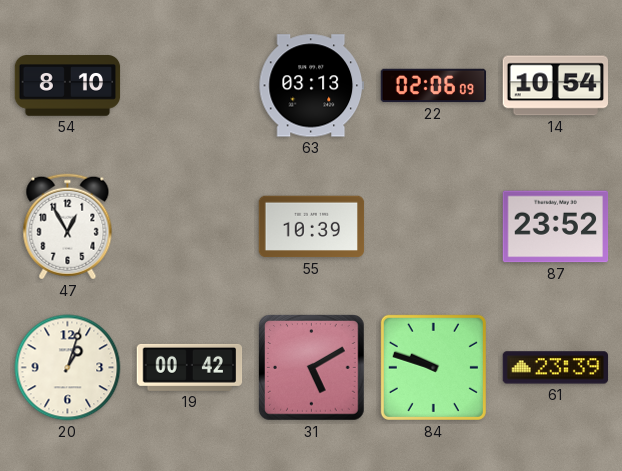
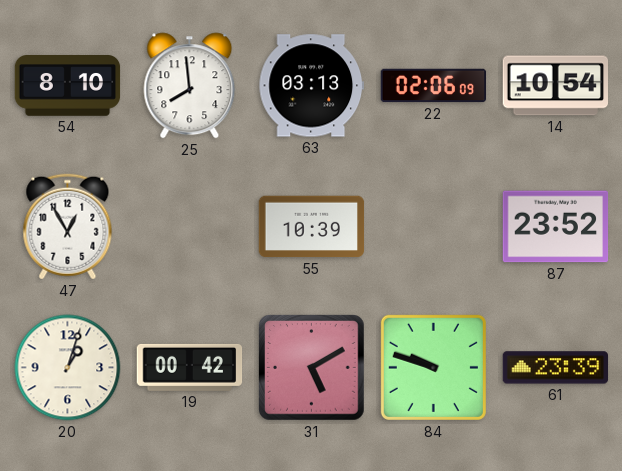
25: none -> 7:59
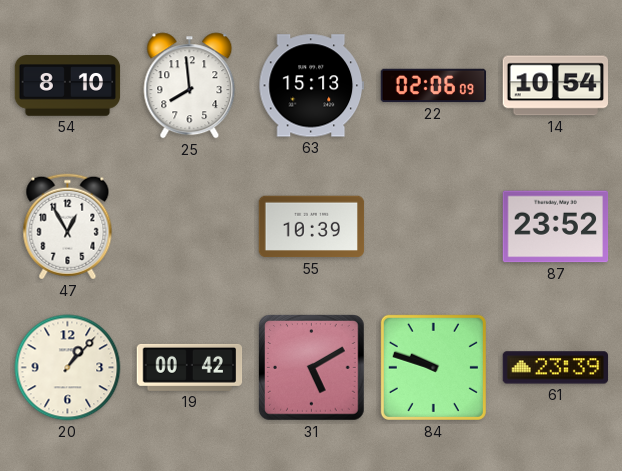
63: 03:13 -> 15:13
20: 1:03 -> 1:07
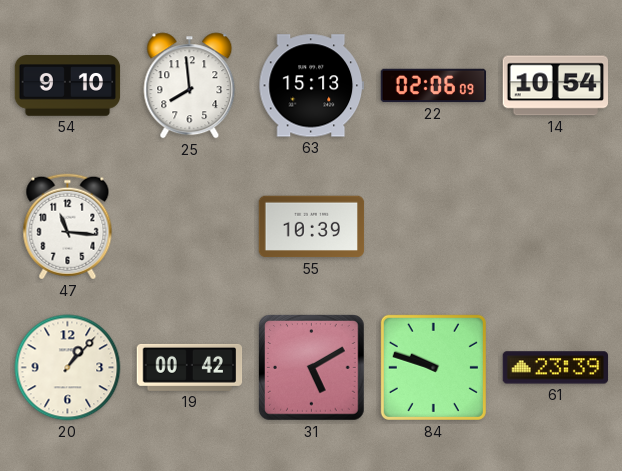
54: 8:10 -> 9:10
47: 12:55 -> 11:16
87: 23:52 -> none
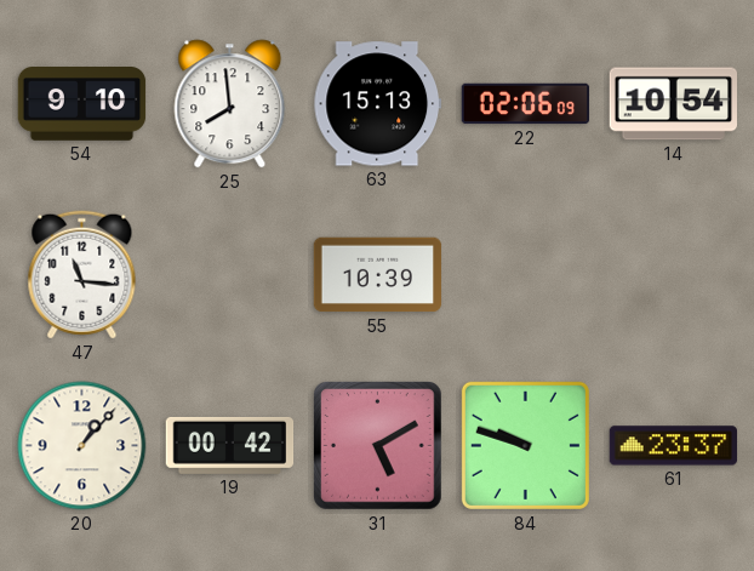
61: 23:39 -> 23:37
